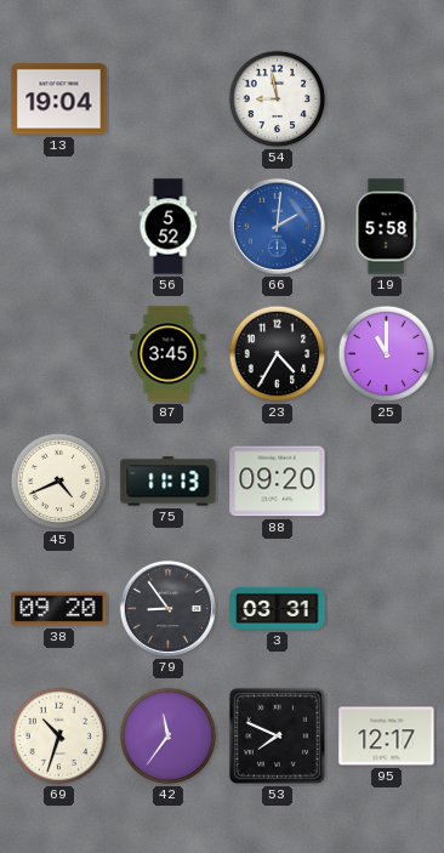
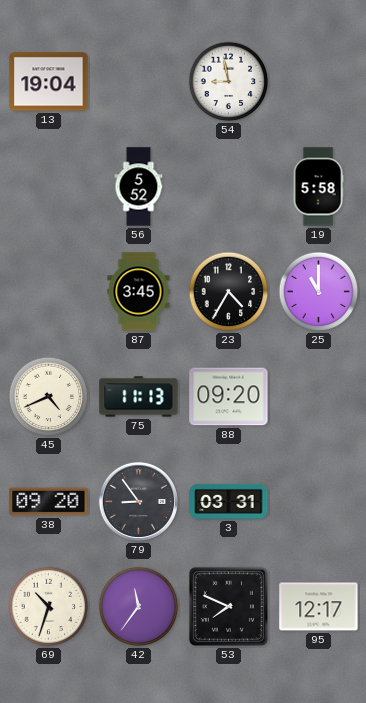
66: 2:01 -> none
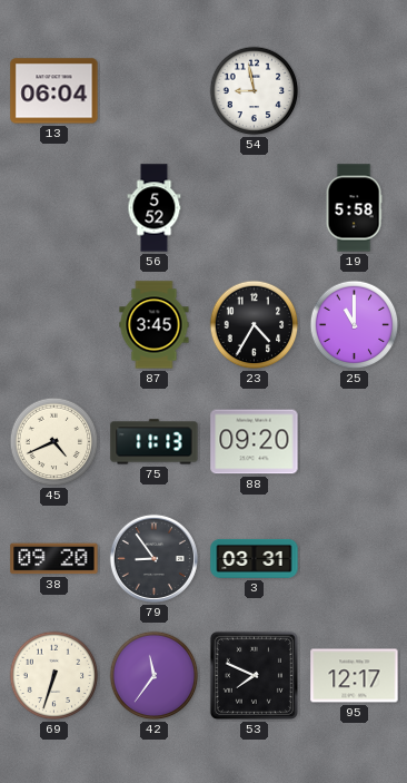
13: 19:04 -> 06:04
69: 10:33 -> 6:33
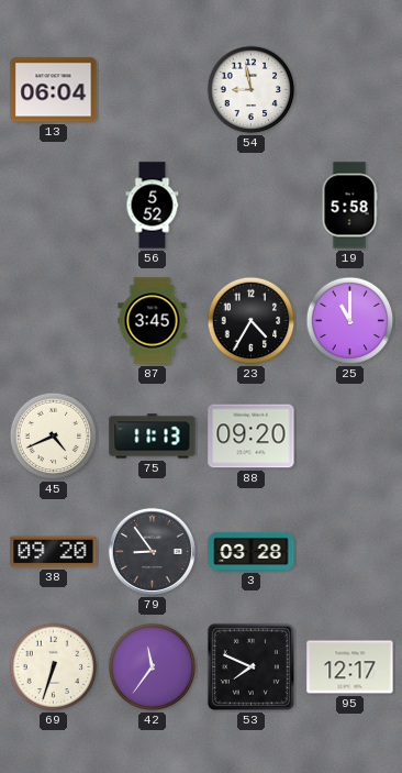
3: 03:31 -> 03:28
